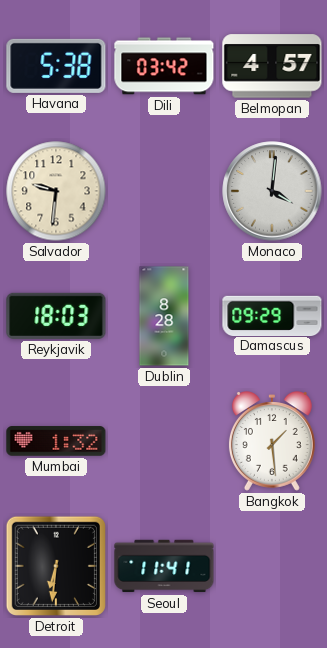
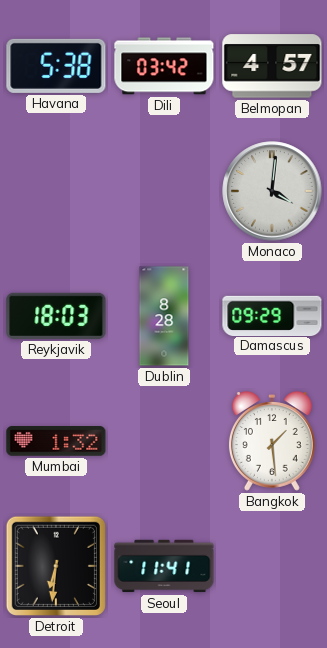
Salvador: 9:31 -> none
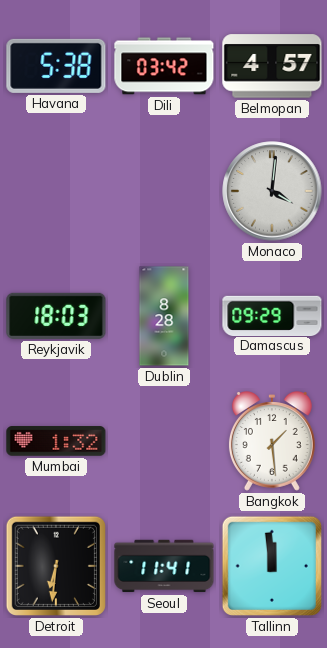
Tallinn: none -> 11:59
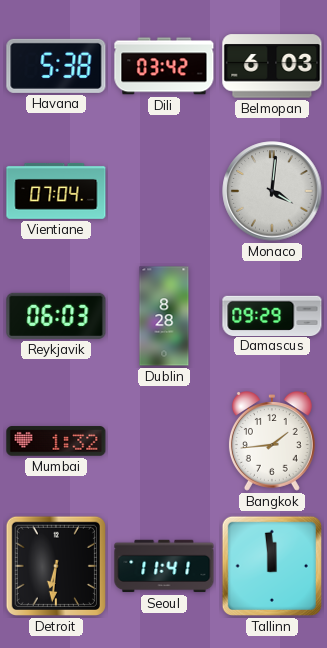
Belmopan: 4:57 -> 6:03
Vientiane: none -> 07:04
Reykjavik: 18:03 -> 06:03
Bangkok: 1:29 -> 1:44
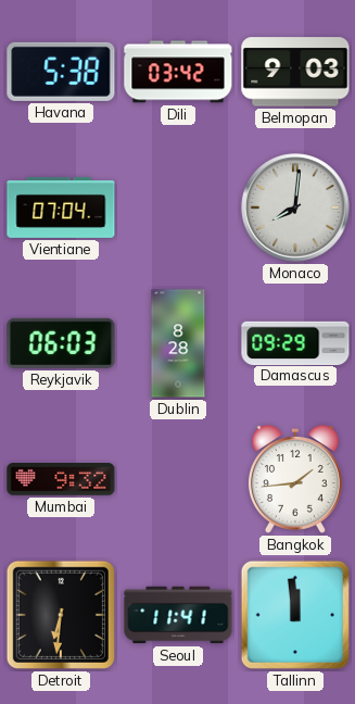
Belmopan: 6:03 -> 9:03
Monaco: 4:01 -> 8:01
Mumbai: 1:32 -> 9:32
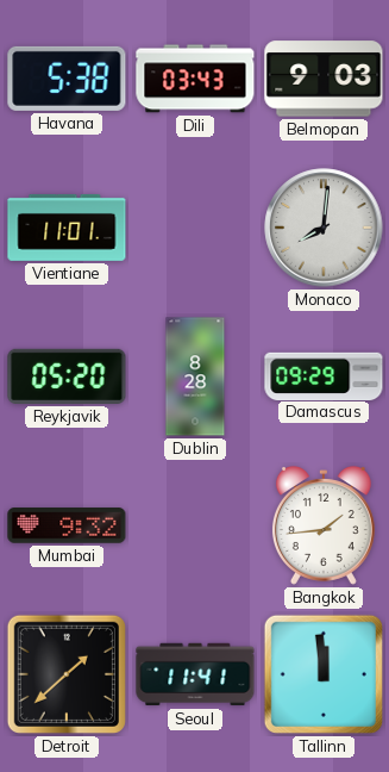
Dili: 03:42 -> 03:43
Vientiane: 07:04 -> 11:01
Reykjavik: 06:03 -> 05:20
Detroit: 6:31 -> 1:38
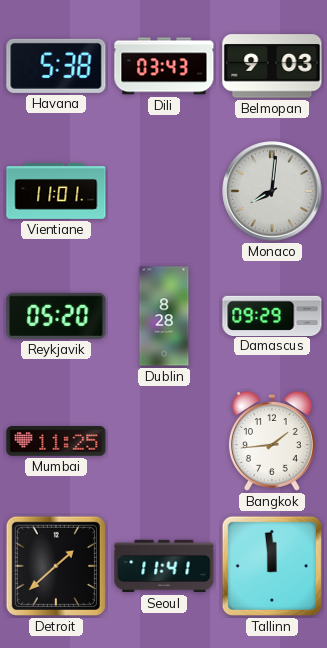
Mumbai: 9:32 -> 11:25
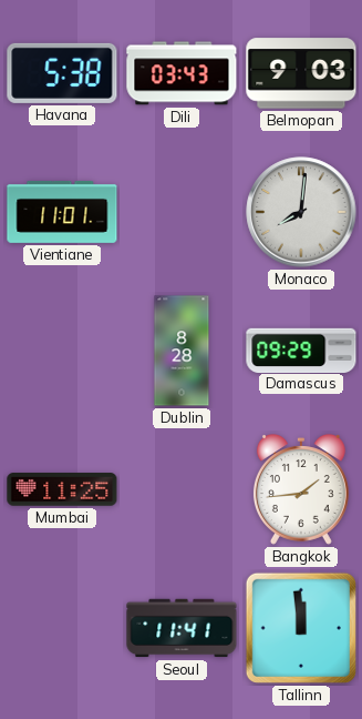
Reykjavik: 05:20 -> none
Detroit: 1:38 -> none
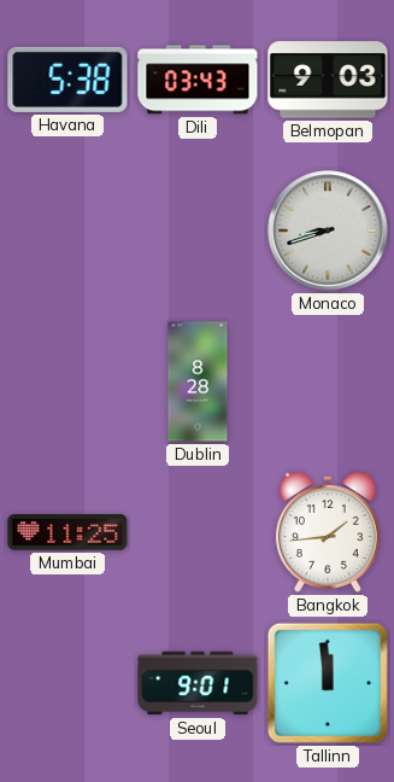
Vientiane: 11:01 -> none
Monaco: 8:01 -> 8:42
Damascus: 09:29 -> none
Seoul: 11:41 -> 9:01
